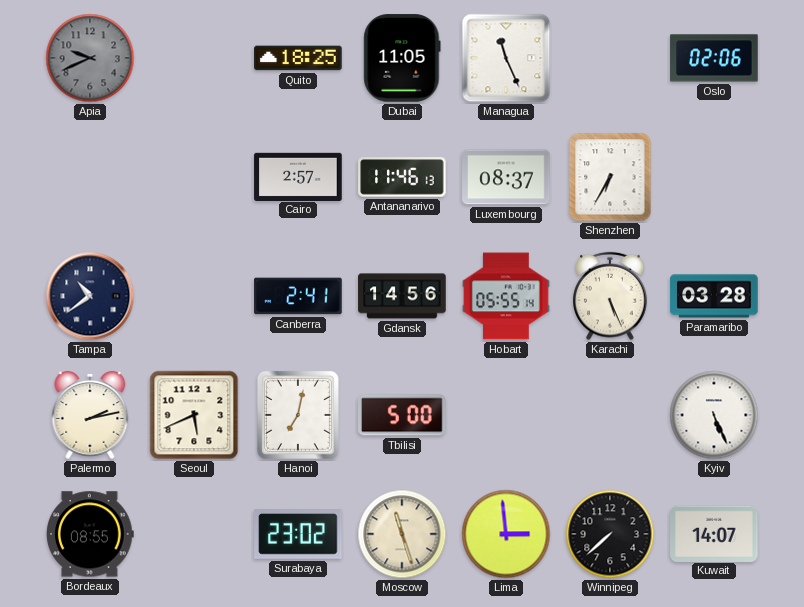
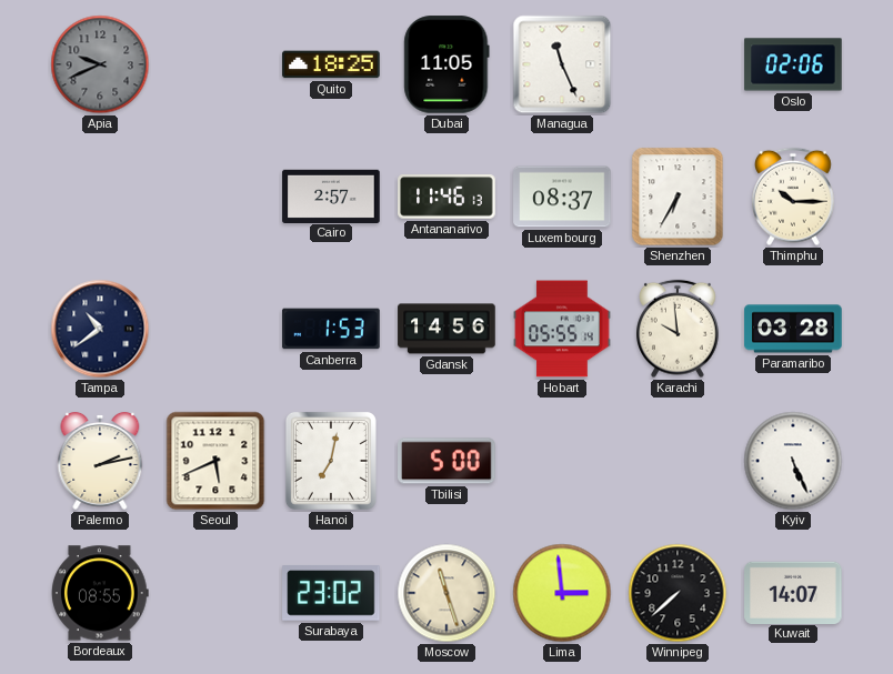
Thimphu: none -> 10:15
Canberra: 2:41 -> 1:53
Karachi: 5:26 -> 9:59
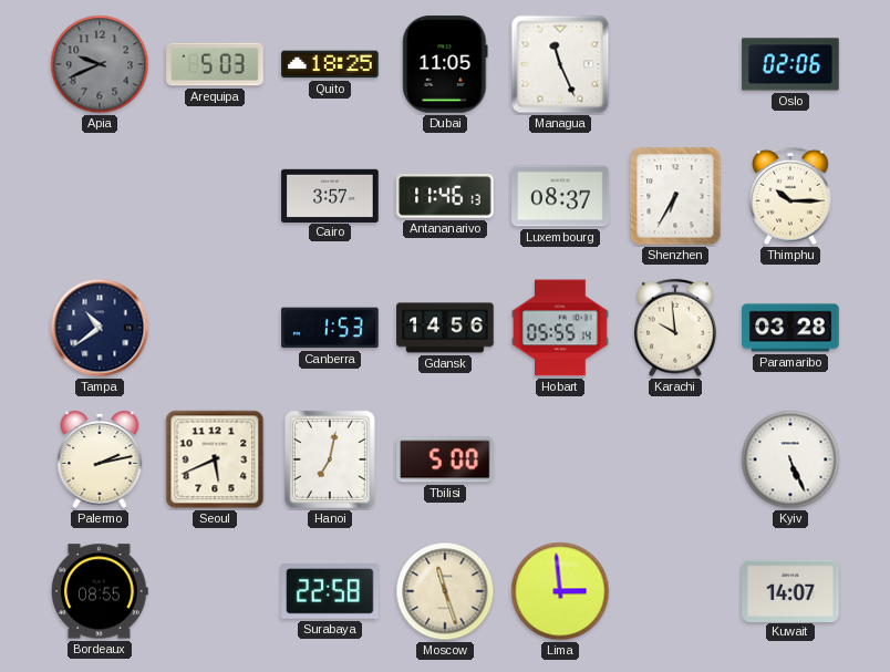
Arequipa: none -> 5:03
Cairo: 2:57 -> 3:57
Surabaya: 23:02 -> 22:58
Winnipeg: 7:38 -> none
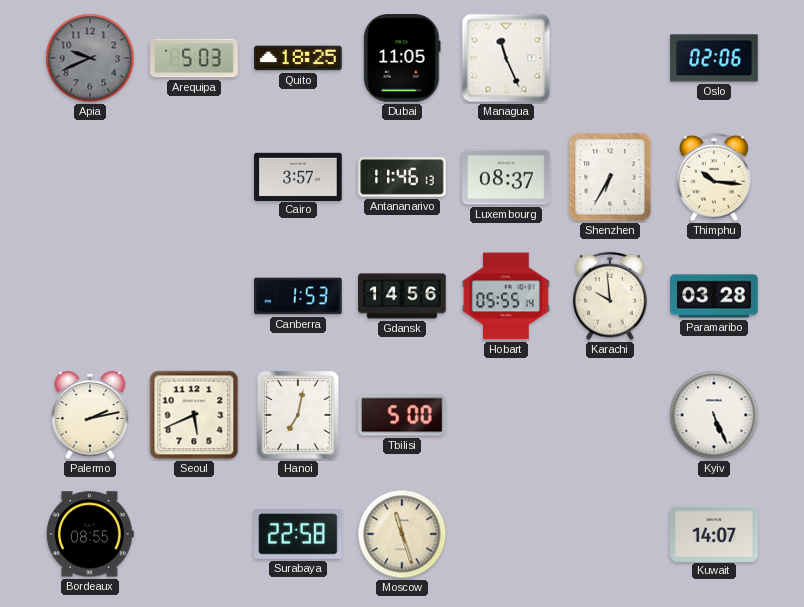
Thimphu: 10:15 -> 10:16
Tampa: 10:39 -> none
Lima: 2:59 -> none
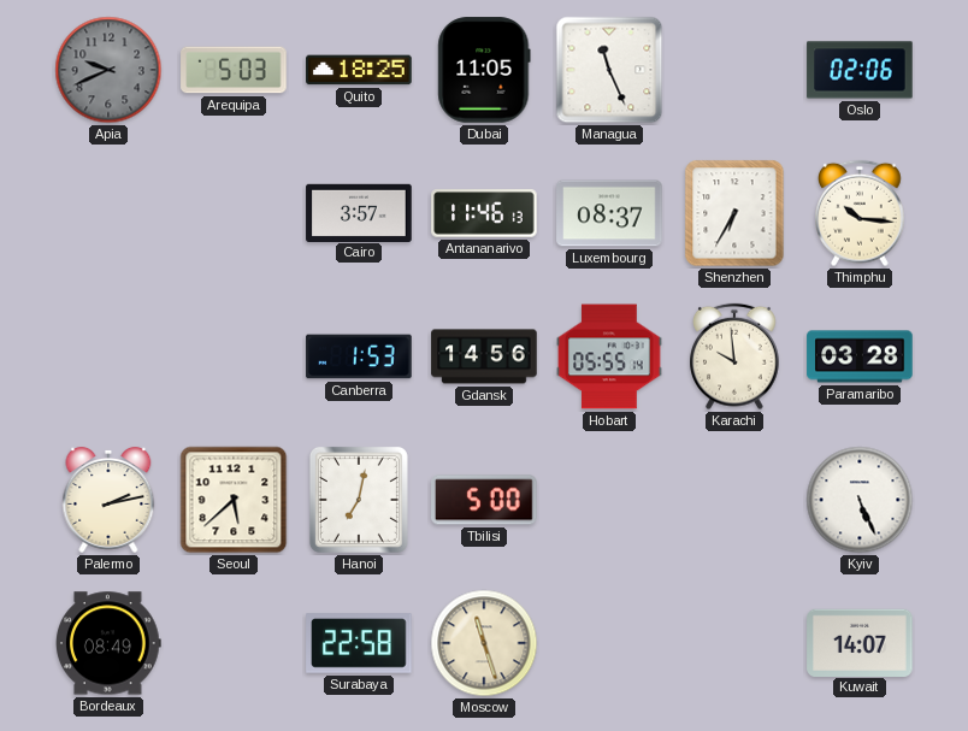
Seoul: 5:41 -> 5:38
Bordeaux: 08:55 -> 08:49
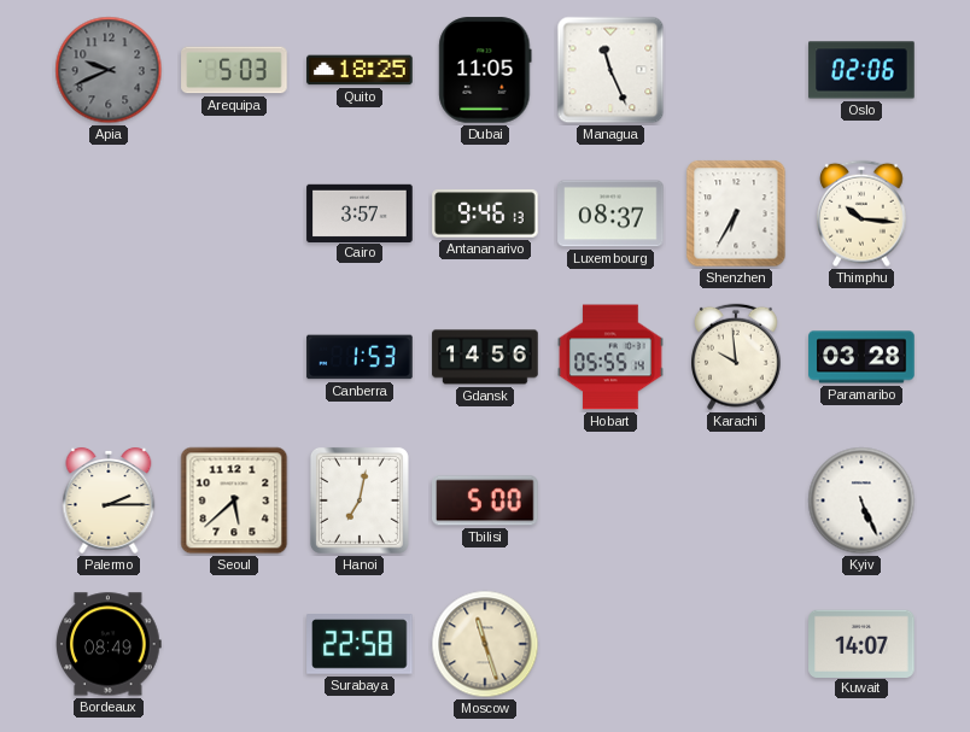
Antananarivo: 11:46 -> 9:46
Palermo: 2:13 -> 2:15
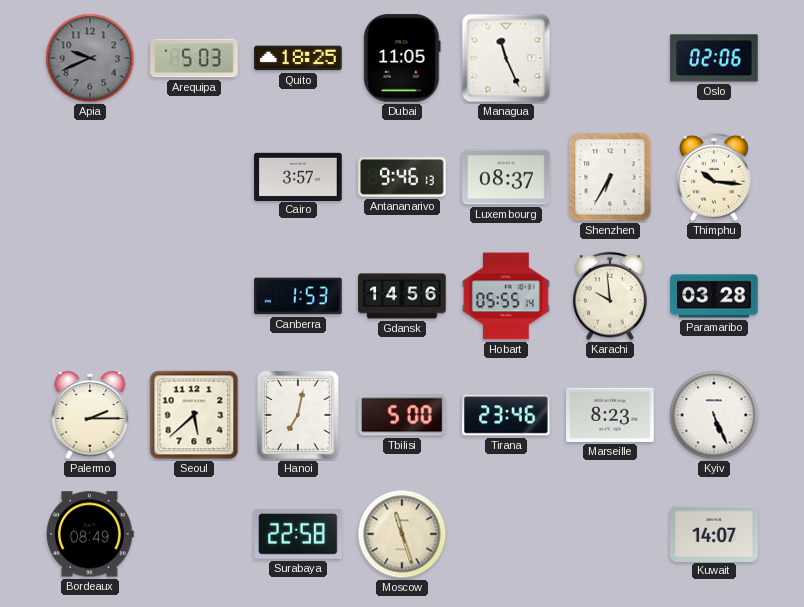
Tirana: none -> 23:46
Marseille: none -> 8:23
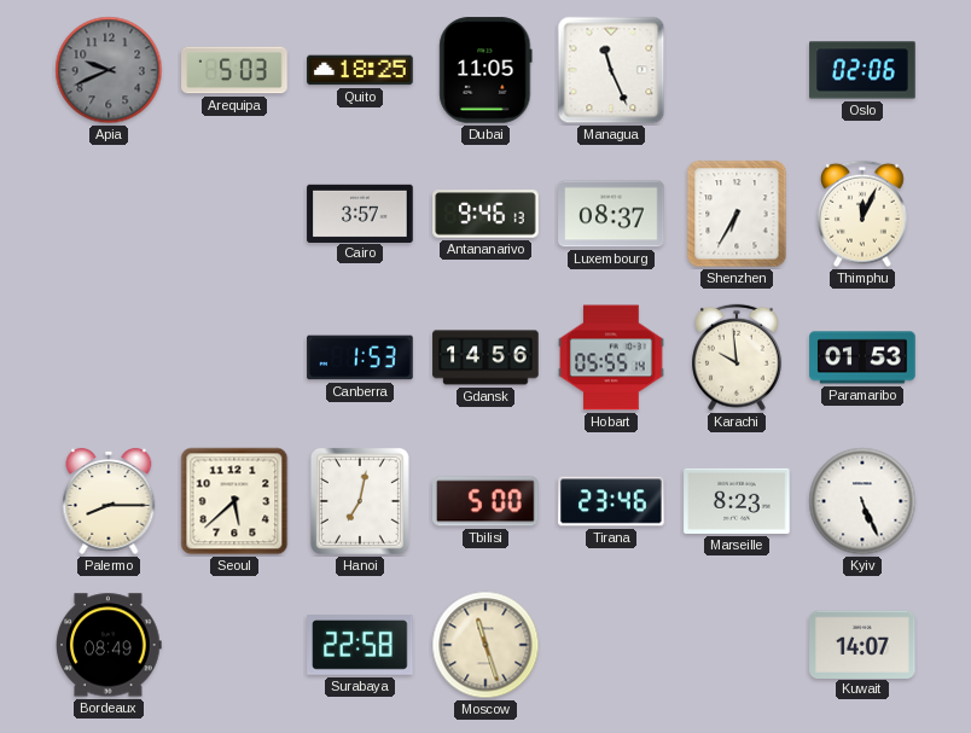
Thimphu: 10:16 -> 12:04
Paramaribo: 03:28 -> 01:53
Palermo: 2:15 -> 8:15
